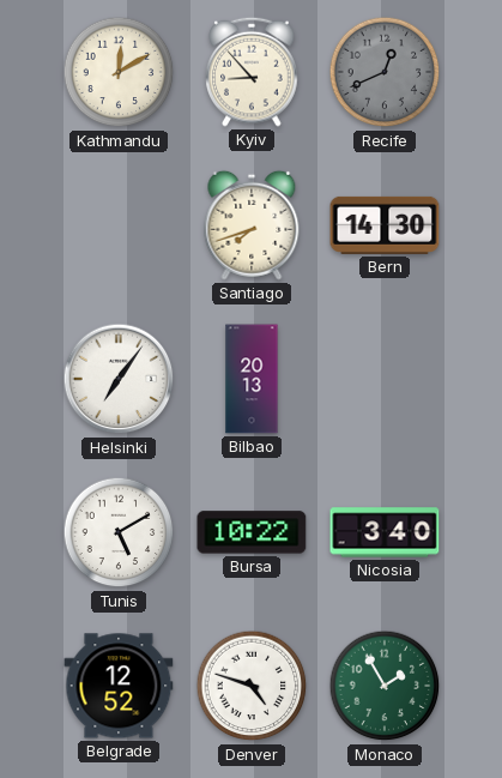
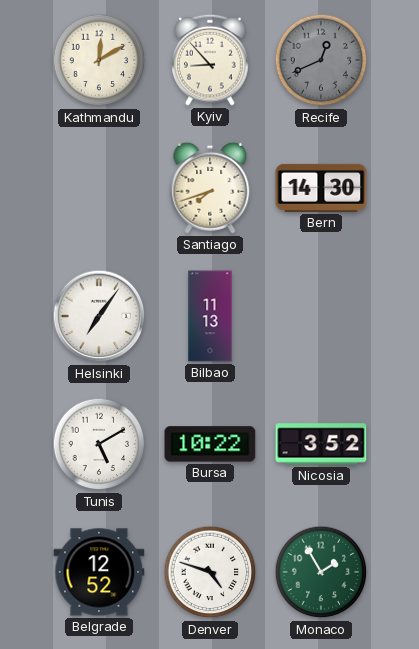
Bilbao: 20:13 -> 11:13
Nicosia: 3:40 -> 3:52
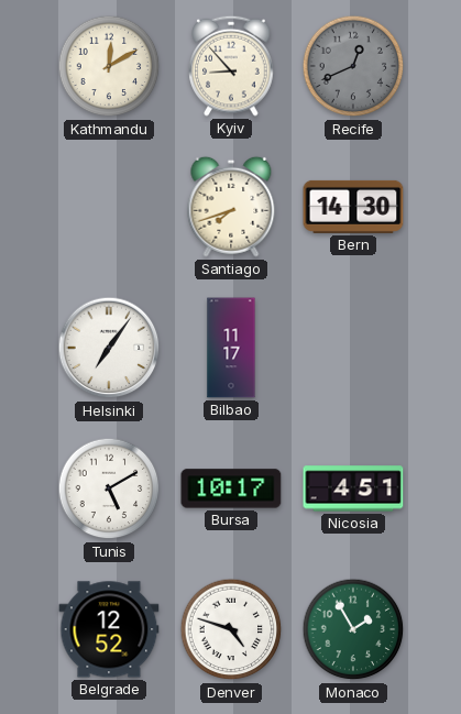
Bilbao: 11:13 -> 11:17
Bursa: 10:22 -> 10:17
Nicosia: 3:52 -> 4:51
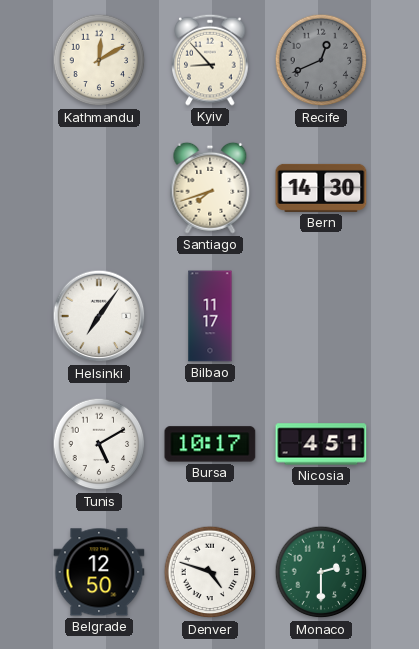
Belgrade: 12:52 -> 12:50
Monaco: 1:55 -> 2:30
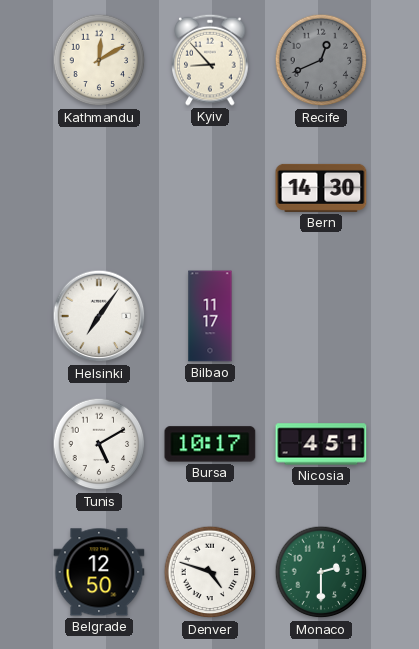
Santiago: 7:42 -> none
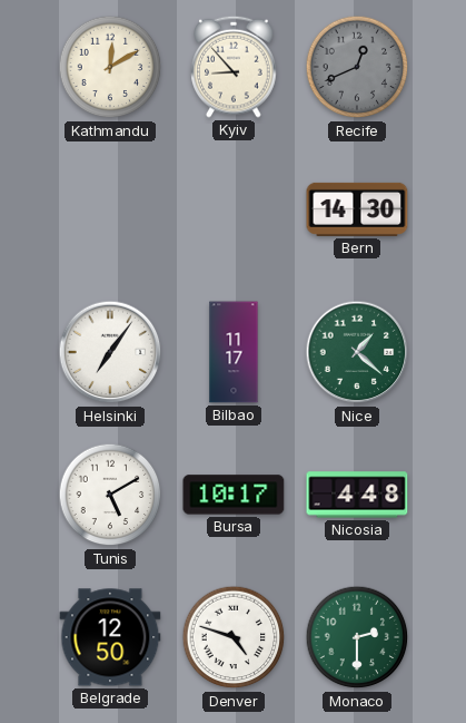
Nice: none -> 1:22
Nicosia: 4:51 -> 4:48
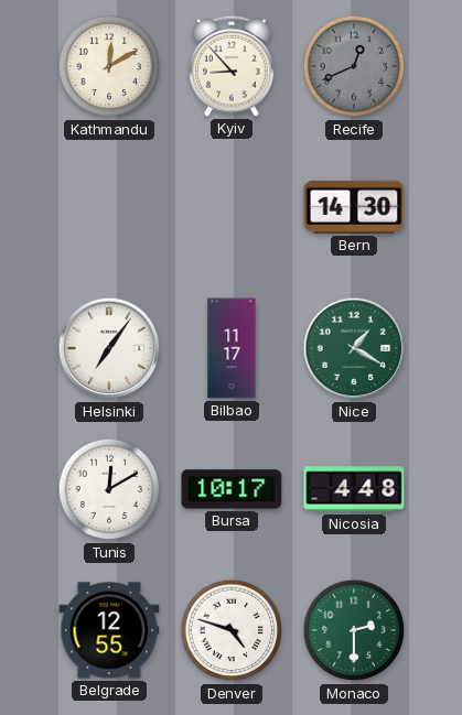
Nice: 1:22 -> 1:20
Tunis: 5:10 -> 12:10
Belgrade: 12:50 -> 12:55
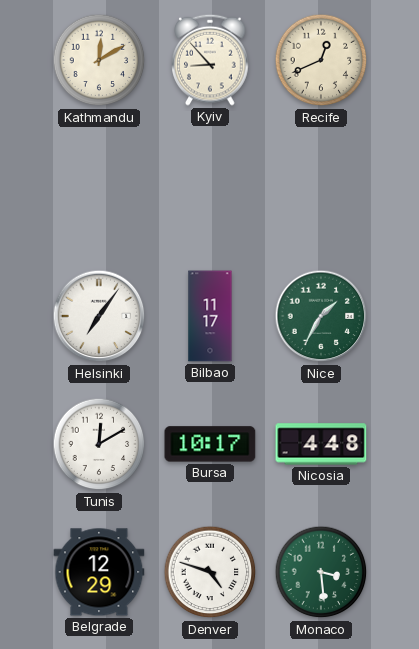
Recife dial: grey -> cream
Bern: 14:30 -> none
Nice: 1:20 -> 1:35
Belgrade: 12:55 -> 12:29
Monaco: 2:30 -> 3:29
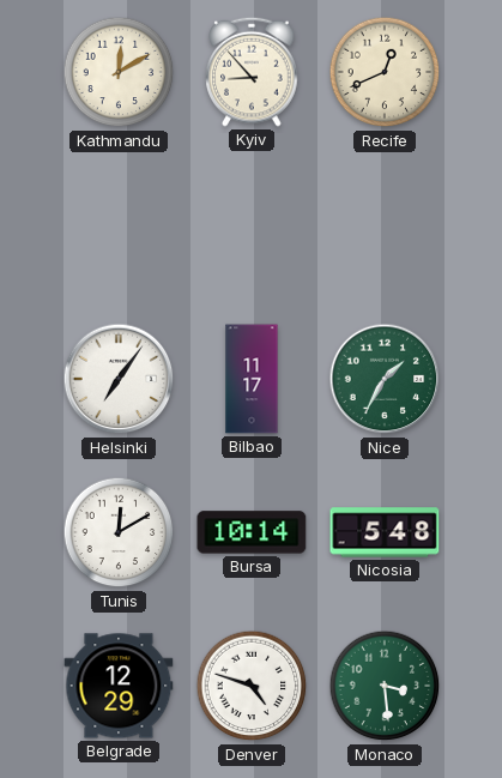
Bursa: 10:17 -> 10:14
Nicosia: 4:48 -> 5:48
